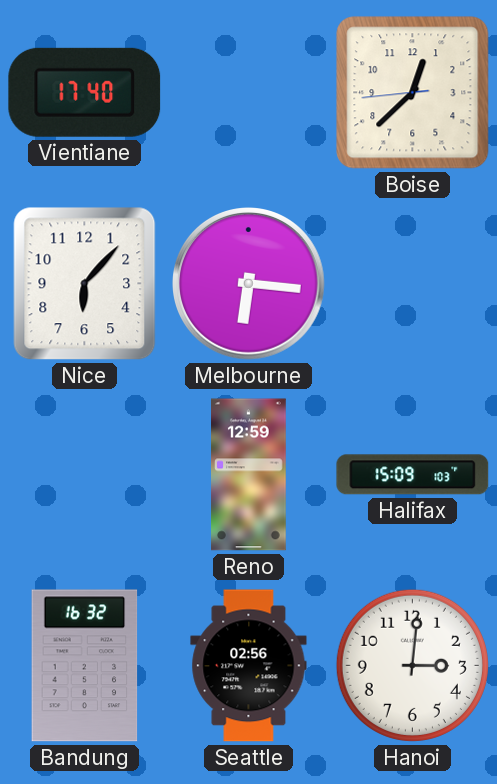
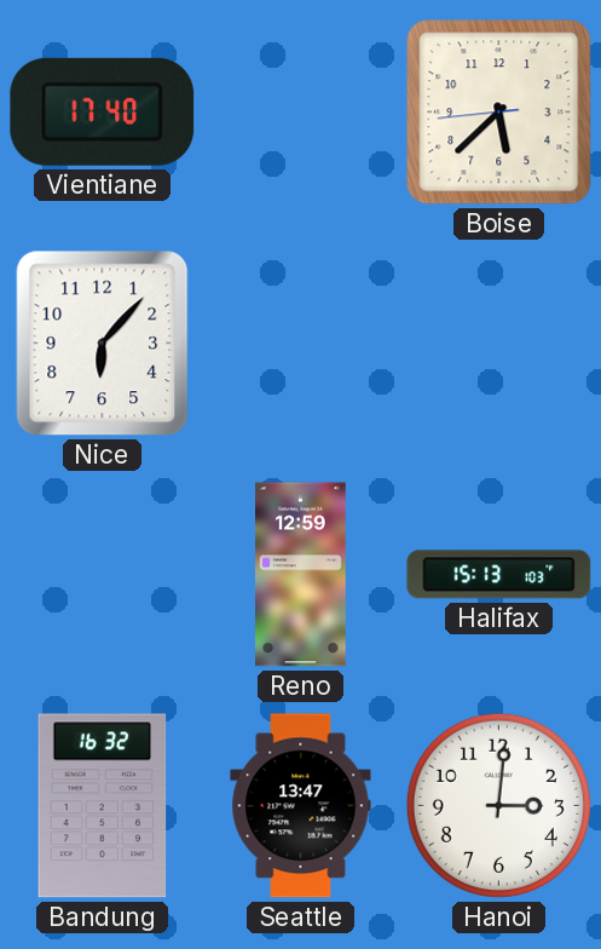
Boise: 12:37 -> 5:37
Melbourne: 6:16 -> none
Halifax: 15:09 -> 15:13
Seattle: 02:56 -> 13:47
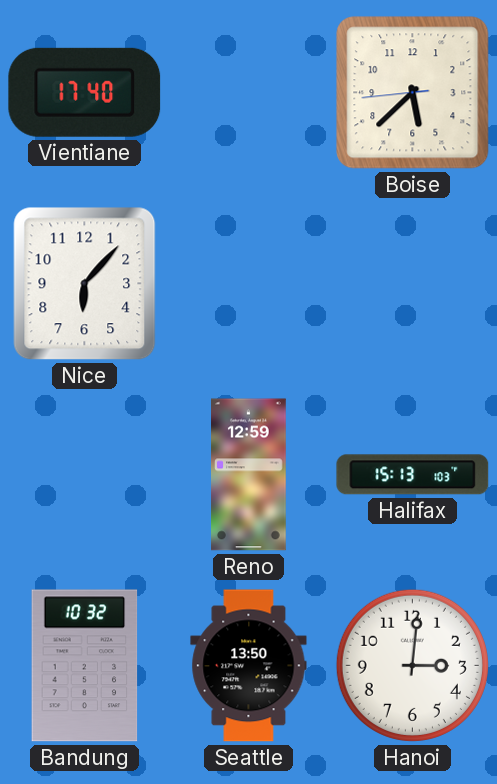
Bandung: 16:32 -> 10:32
Seattle: 13:47 -> 13:50
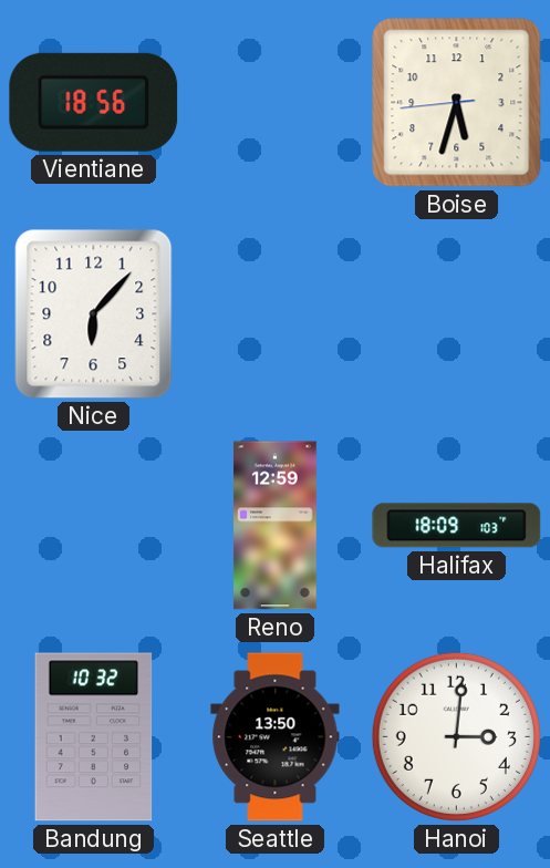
Vientiane: 17:40 -> 18:56
Boise: 5:37 -> 5:32
Halifax: 15:13 -> 18:09
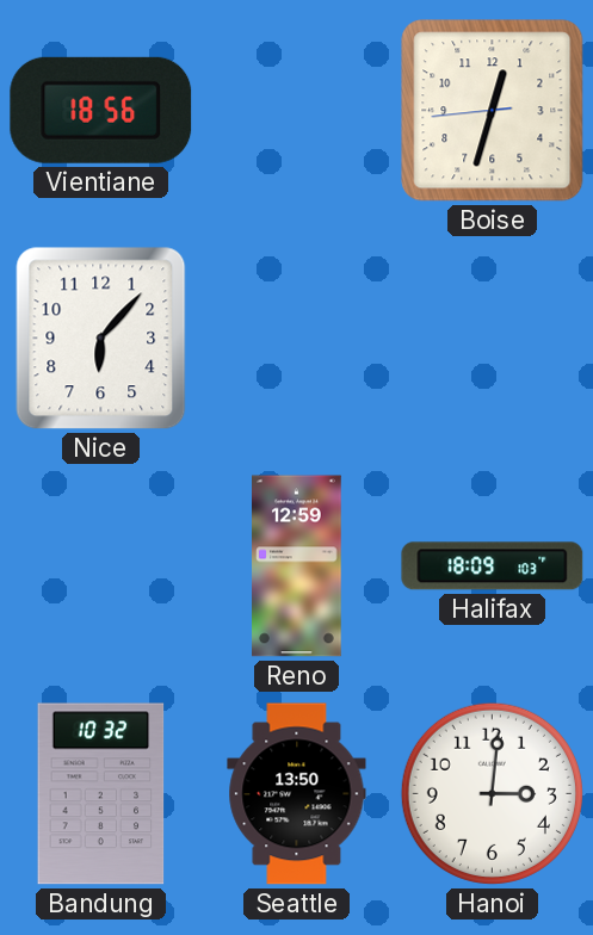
Boise: 5:32 -> 12:32
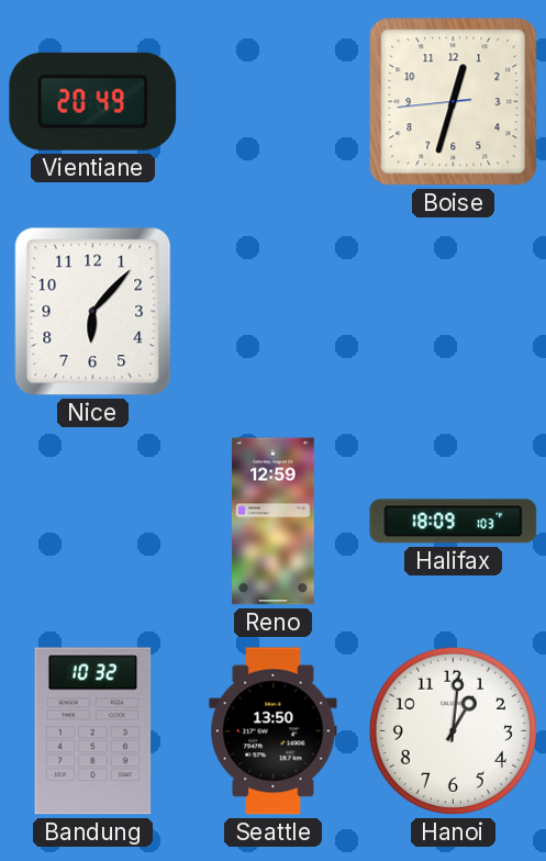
Vientiane: 18:56 -> 20:49
Hanoi: 3:01 -> 1:01
